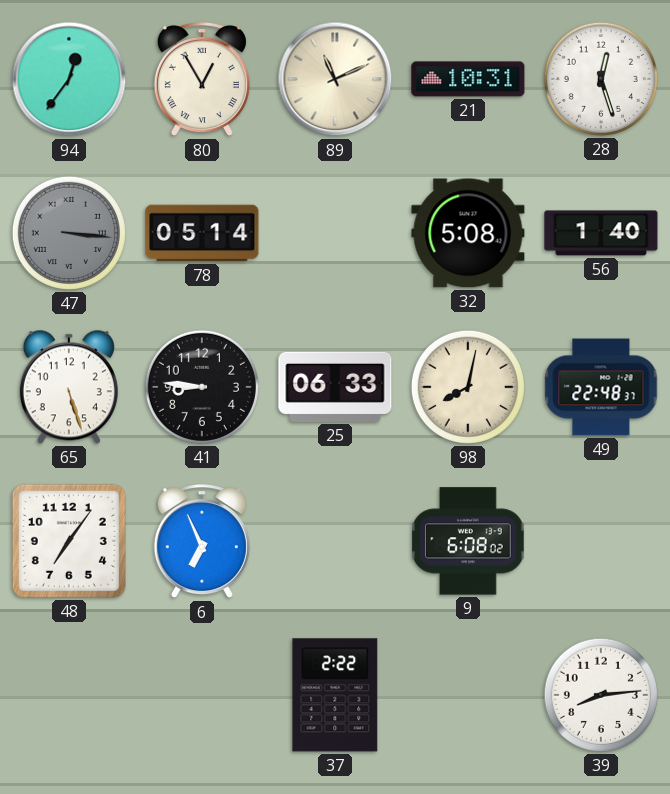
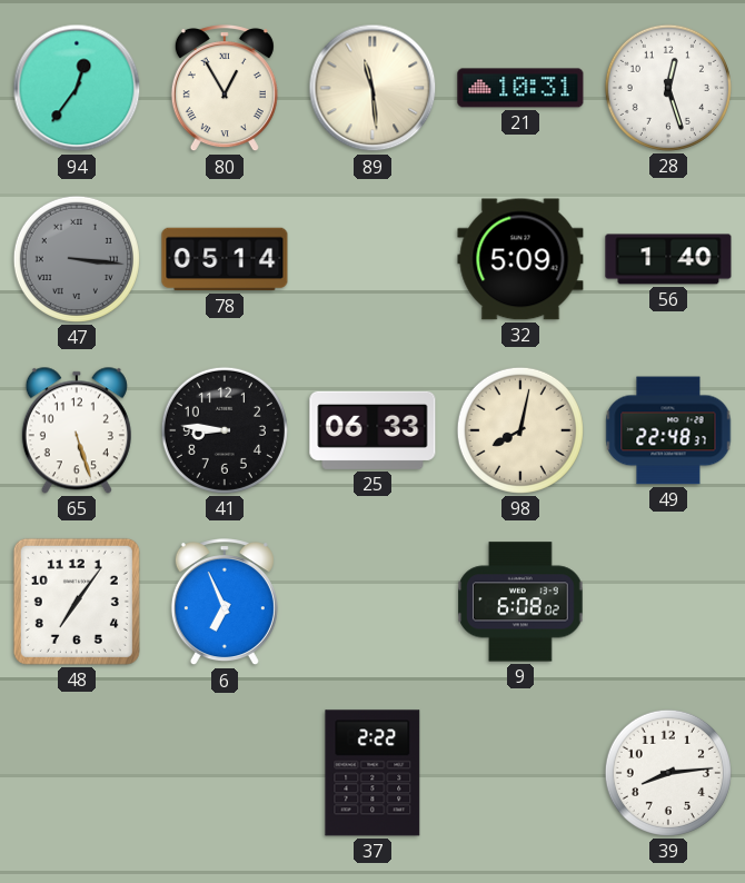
89: 11:11 -> 11:29
32: 5:08 -> 5:09
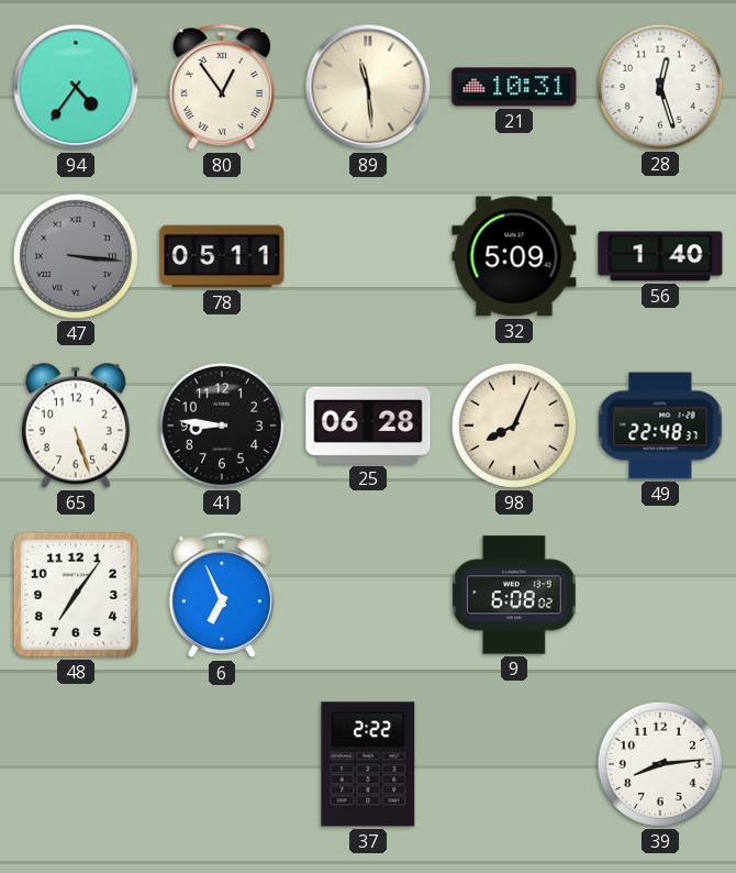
94: 12:36 -> 4:36
80: 12:55 -> 12:54
78: 05:14 -> 05:11
25: 06:33 -> 06:28
98: 8:02 -> 8:04
